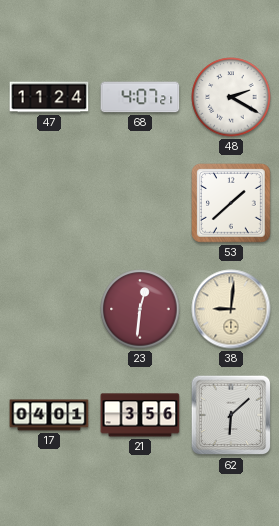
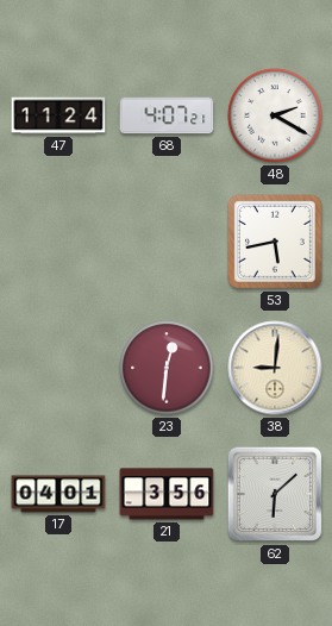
53: 1:38 -> 5:43
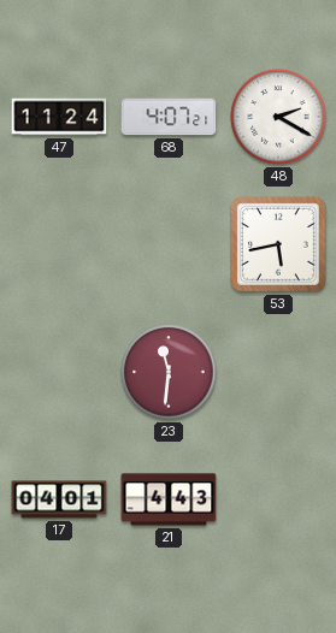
23: 12:31 -> 11:31
38: 9:01 -> none
21: 3:56 -> 4:43
62: 6:08 -> none
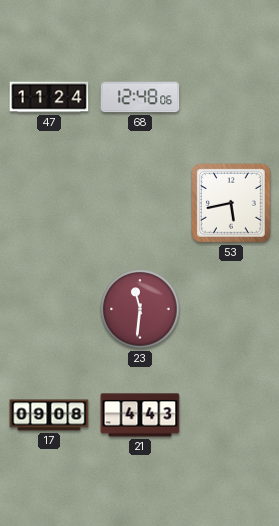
68: 4:07 -> 12:48
48: 2:20 -> none
17: 04:01 -> 09:08
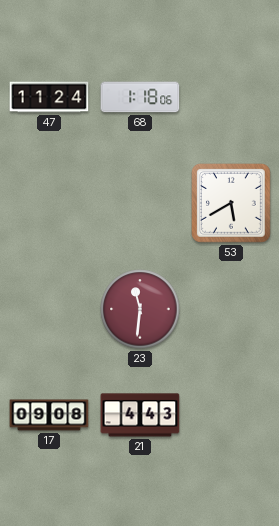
68: 12:48 -> 1:18
53: 5:43 -> 5:40
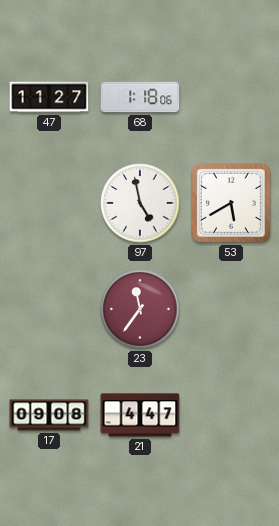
47: 11:24 -> 11:27
97: none -> 4:58
23: 11:31 -> 11:36
21: 4:43 -> 4:47
